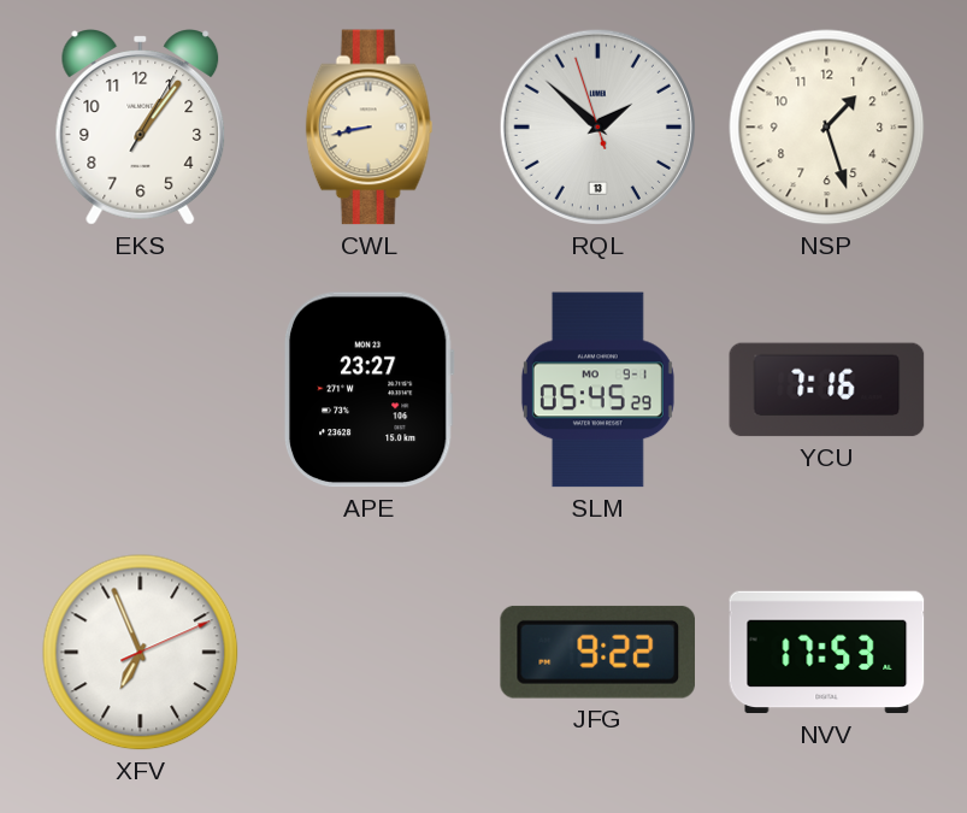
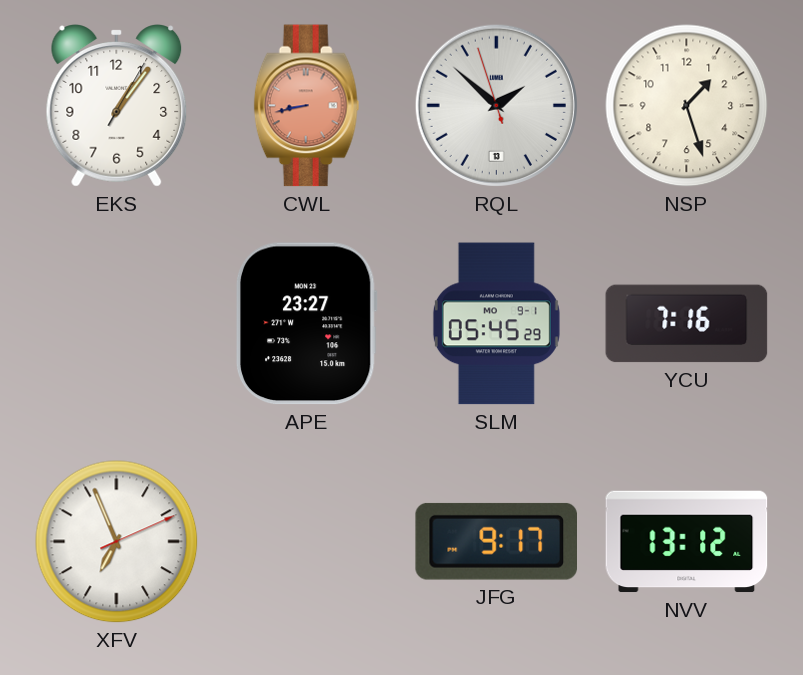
CWL dial: cream -> salmon
JFG: 9:22 -> 9:17
NVV: 17:53 -> 13:12
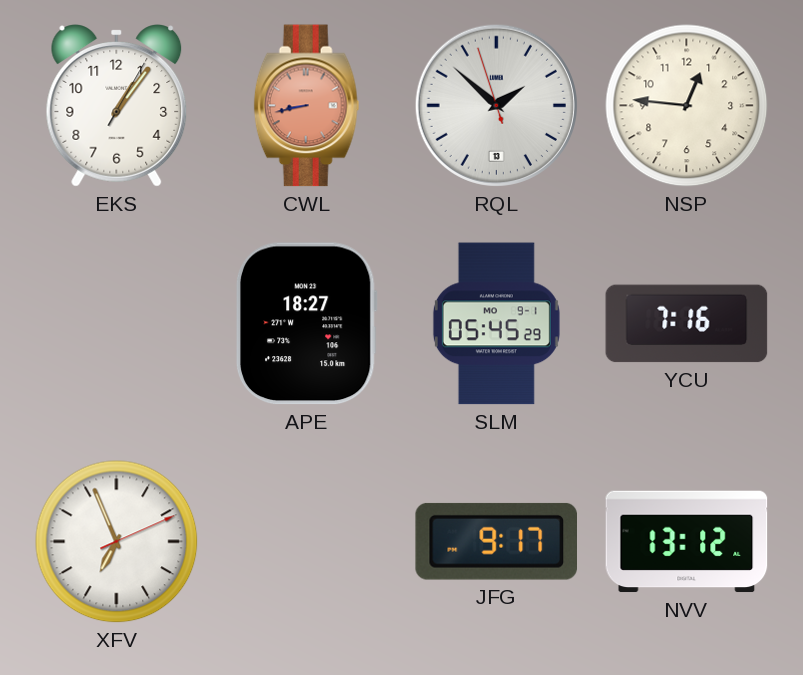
NSP: 1:27 -> 12:46
APE: 23:27 -> 18:27
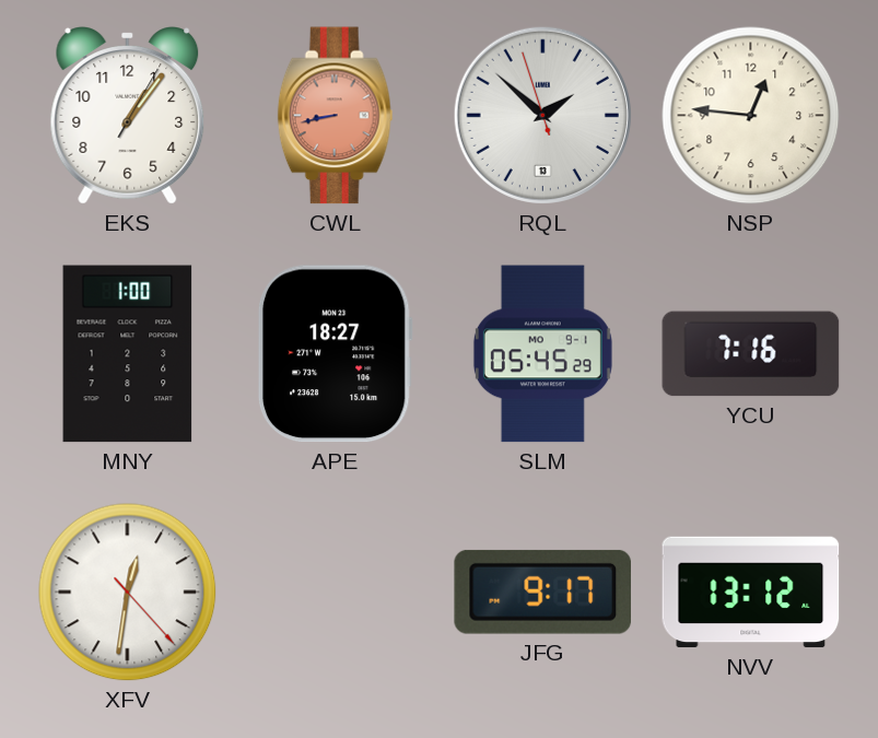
MNY: none -> 1:00
XFV: 6:56 -> 12:31
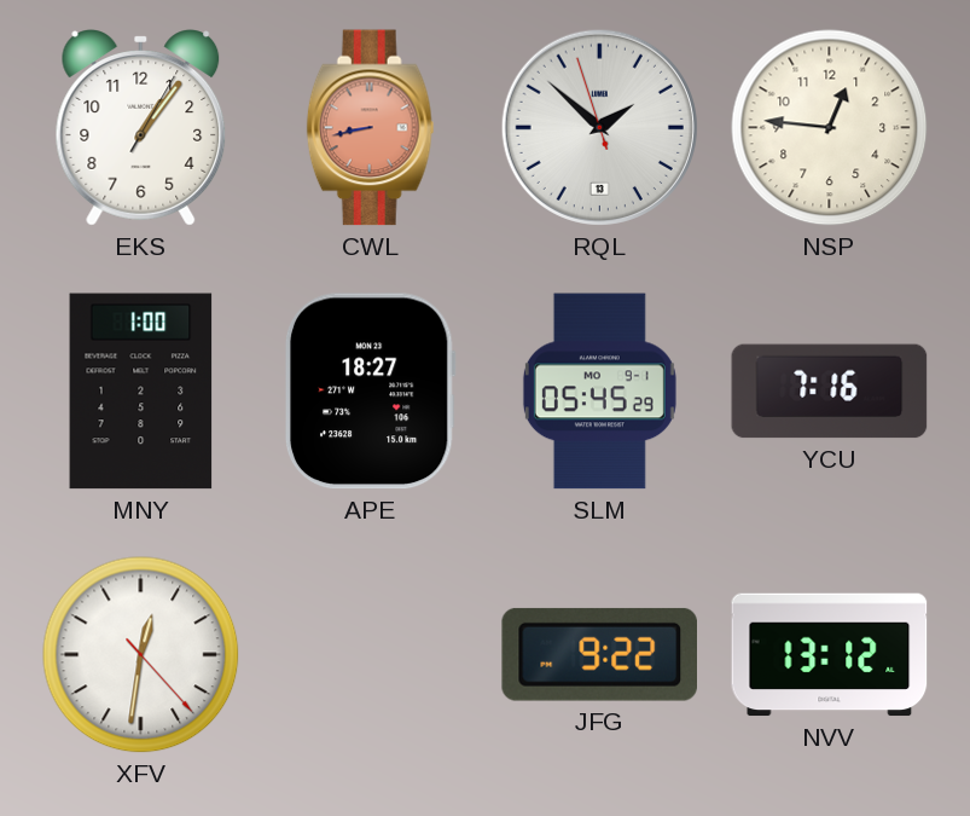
JFG: 9:17 -> 9:22
